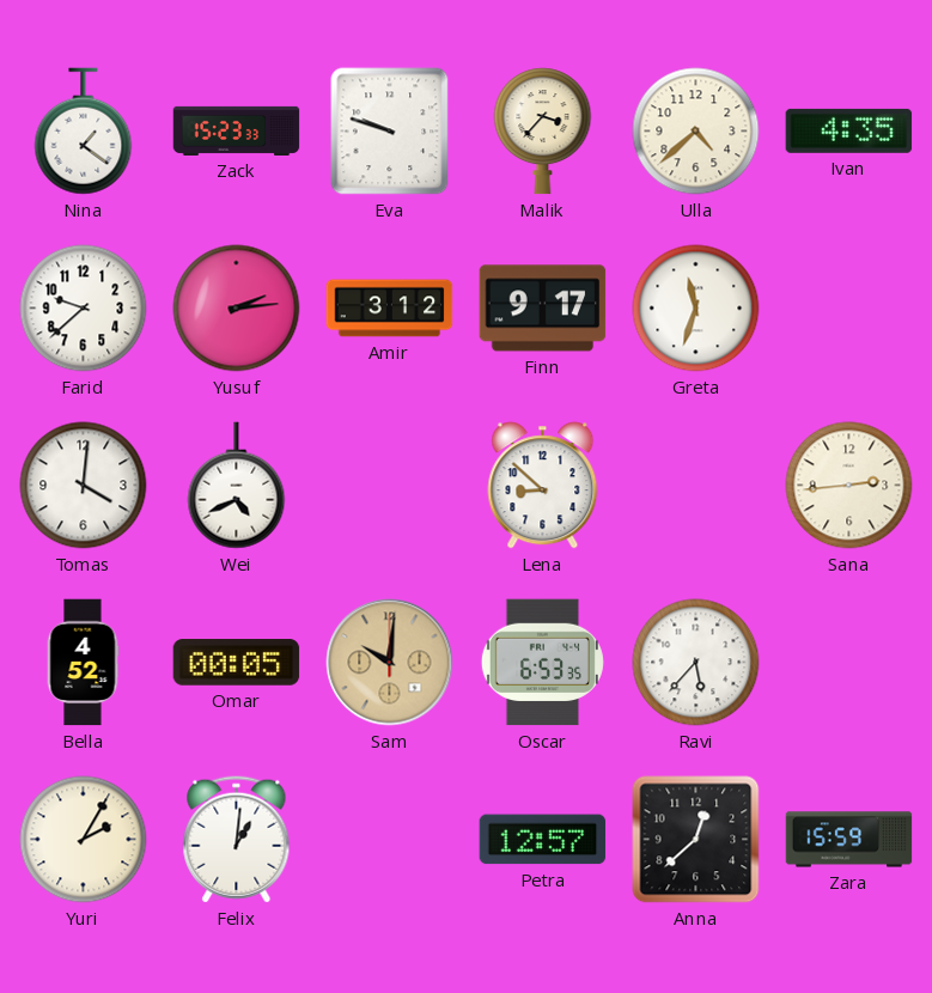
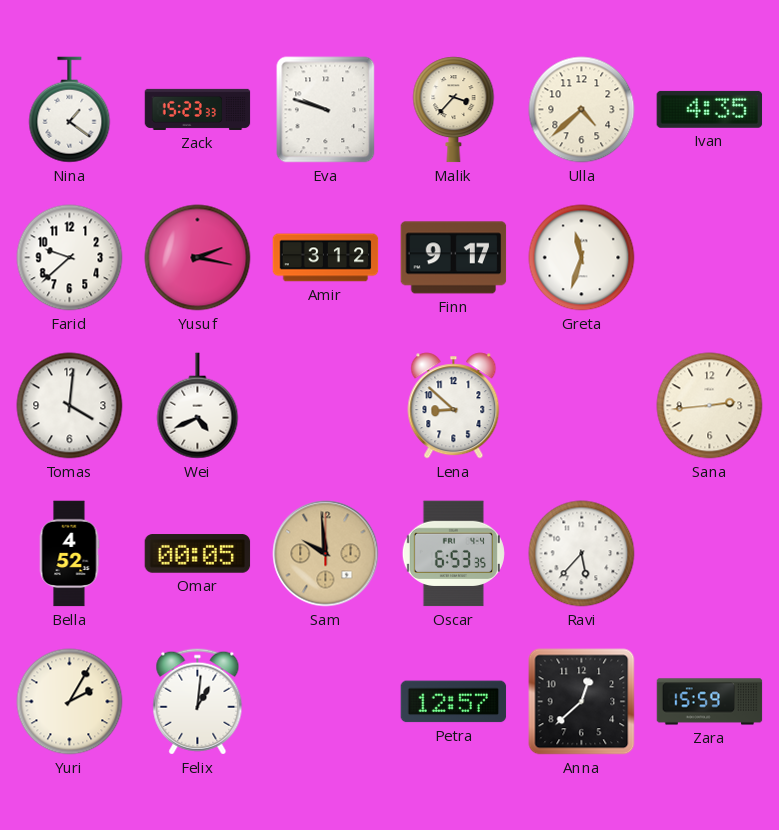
Yusuf: 2:14 -> 2:17
Sam: 10:01 -> 9:59
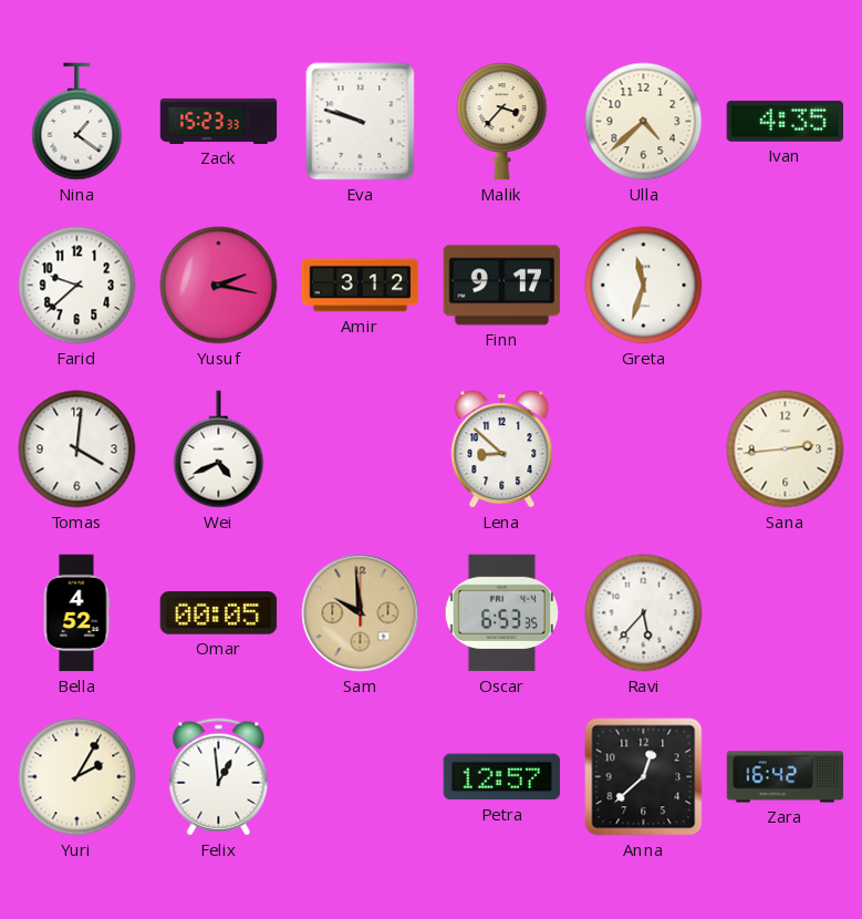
Felix: 1:01 -> 12:59
Zara: 15:59 -> 16:42
